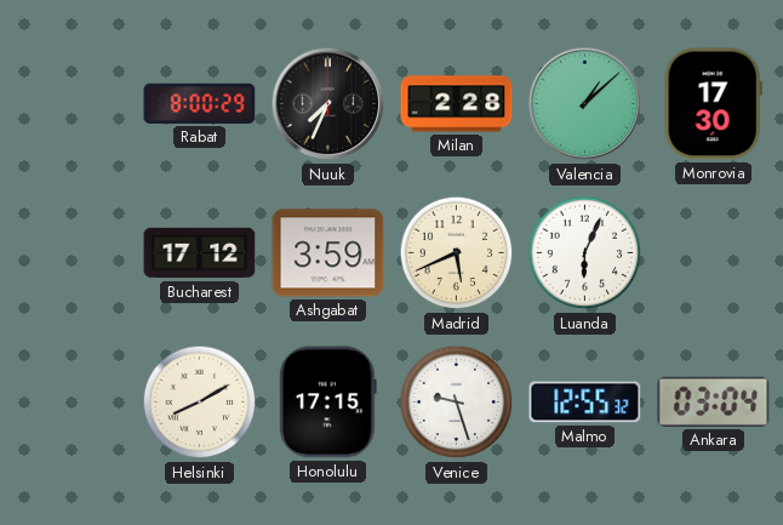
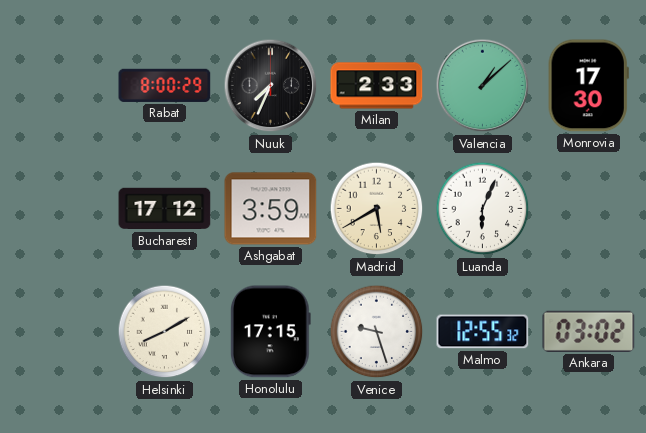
Milan: 2:28 -> 2:33
Madrid: 5:41 -> 5:40
Ankara: 03:04 -> 03:02
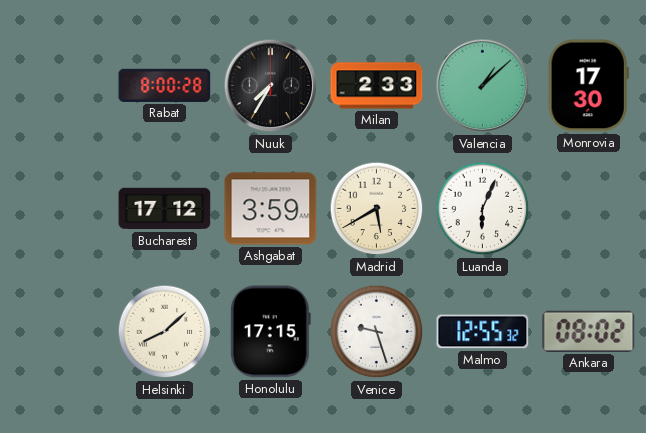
Rabat: 8:00:29 -> 8:00:28
Nuuk: 7:34 -> 7:35
Helsinki: 8:10 -> 8:08
Ankara: 03:02 -> 08:02
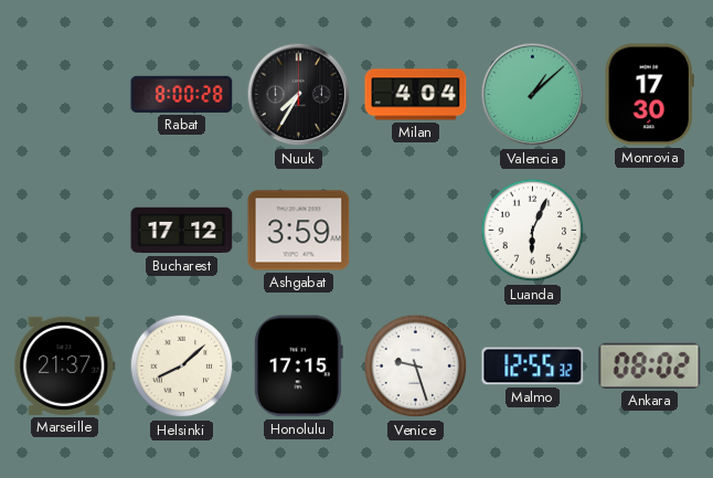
Milan: 2:33 -> 4:04
Madrid: 5:40 -> none
Marseille: none -> 21:37
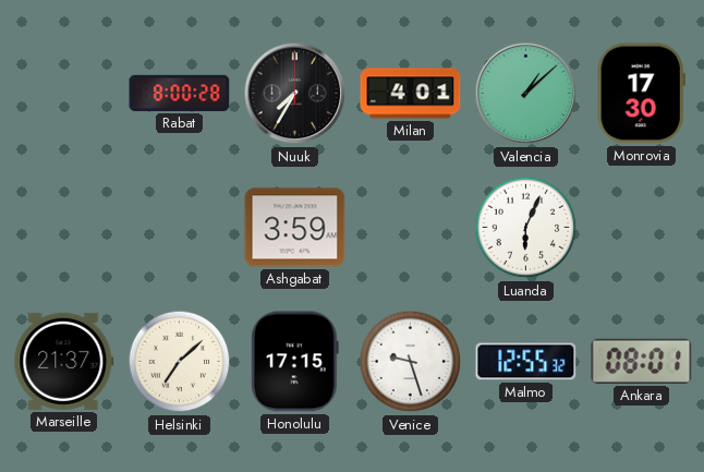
Milan: 4:04 -> 4:01
Bucharest: 17:12 -> none
Helsinki: 8:08 -> 7:08
Ankara: 08:02 -> 08:01
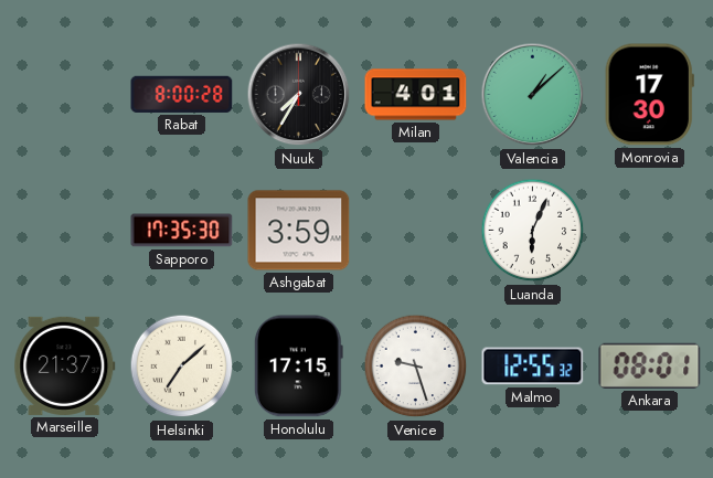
Sapporo: none -> 17:35
